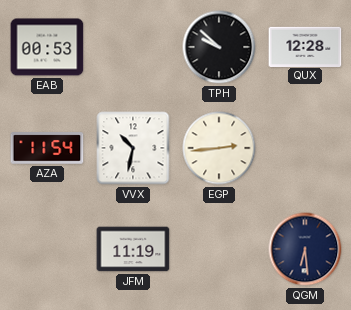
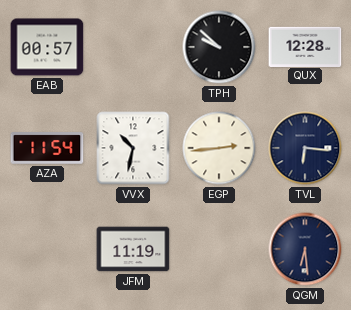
EAB: 00:53 -> 00:57
TVL: none -> 6:16
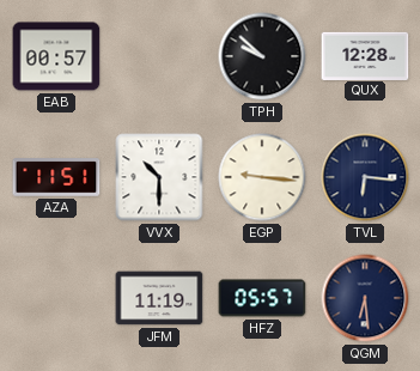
AZA: 11:54 -> 11:51
VVX: 10:32 -> 10:30
EGP: 2:44 -> 9:16
HFZ: none -> 05:57
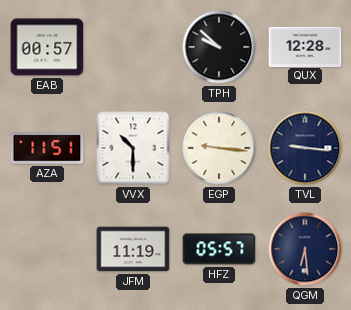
TVL: 6:16 -> 9:16
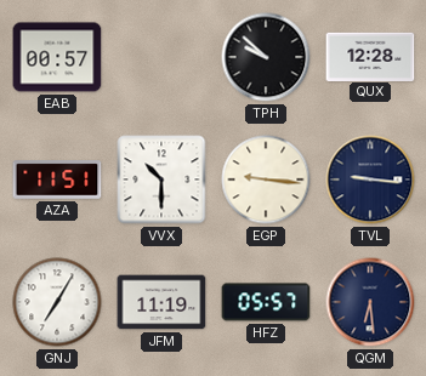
GNJ: none -> 7:05
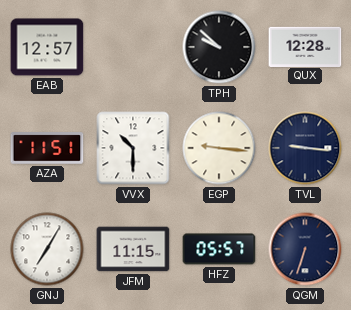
EAB: 00:57 -> 12:57
JFM: 11:19 -> 11:15
QGM: 6:29 -> 6:33
